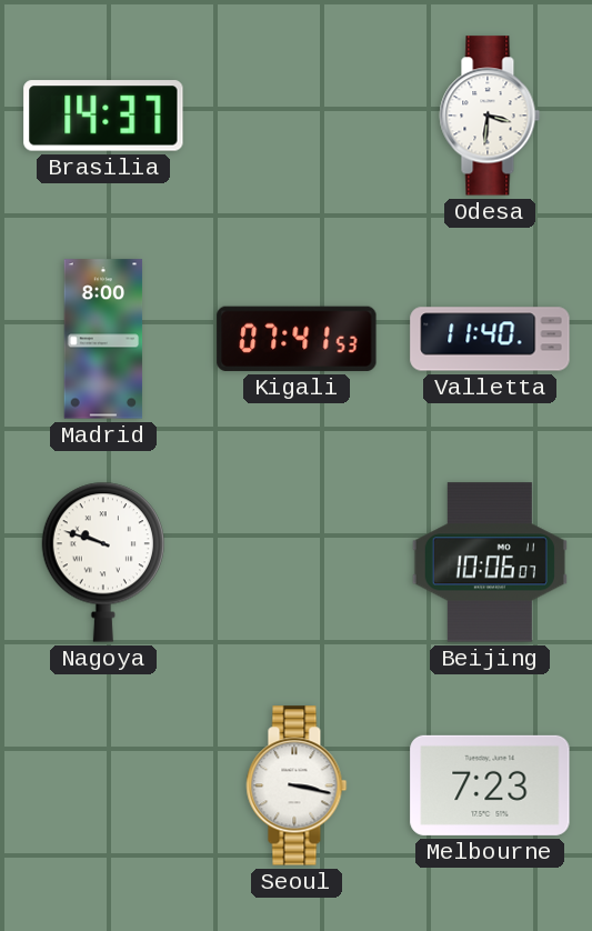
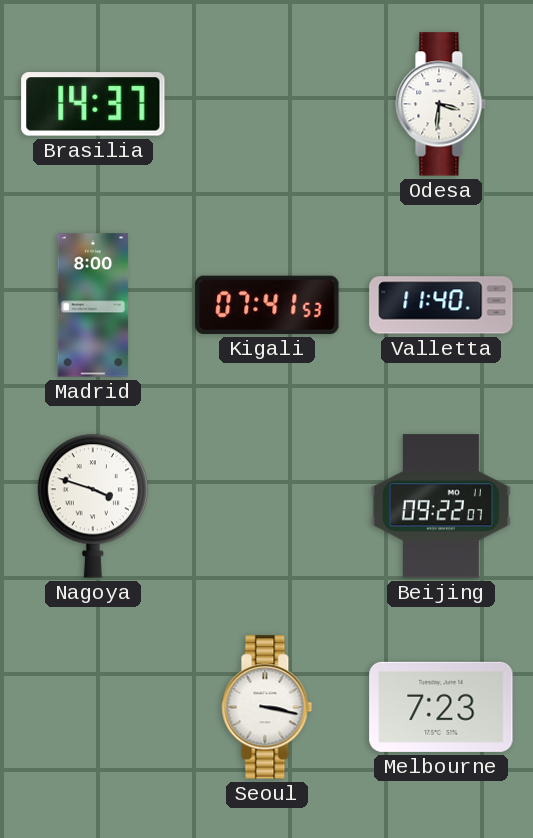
Nagoya: 9:48 -> 3:48
Beijing: 10:06 -> 09:22
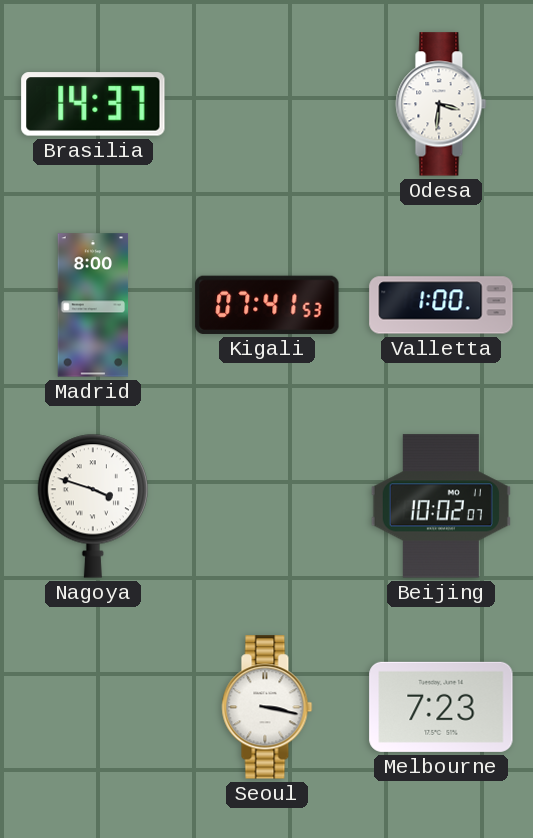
Valletta: 11:40 -> 1:00
Beijing: 09:22 -> 10:02
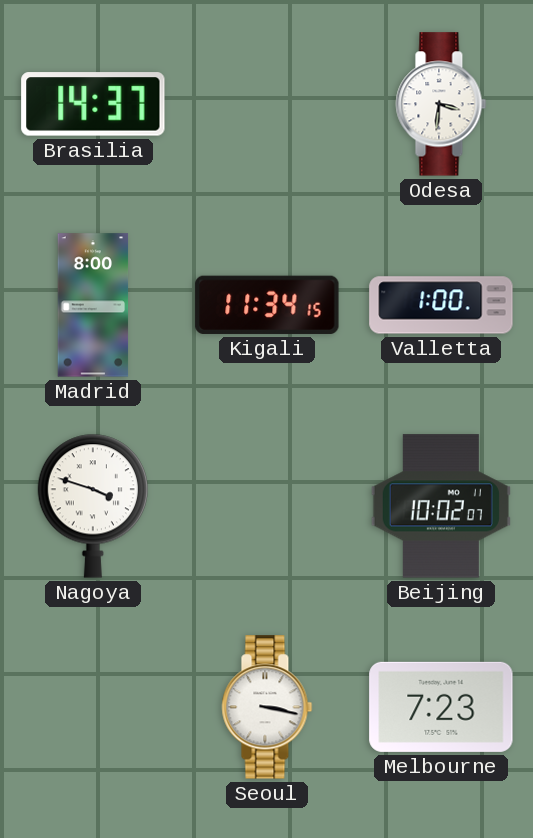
Kigali: 07:41 -> 11:34
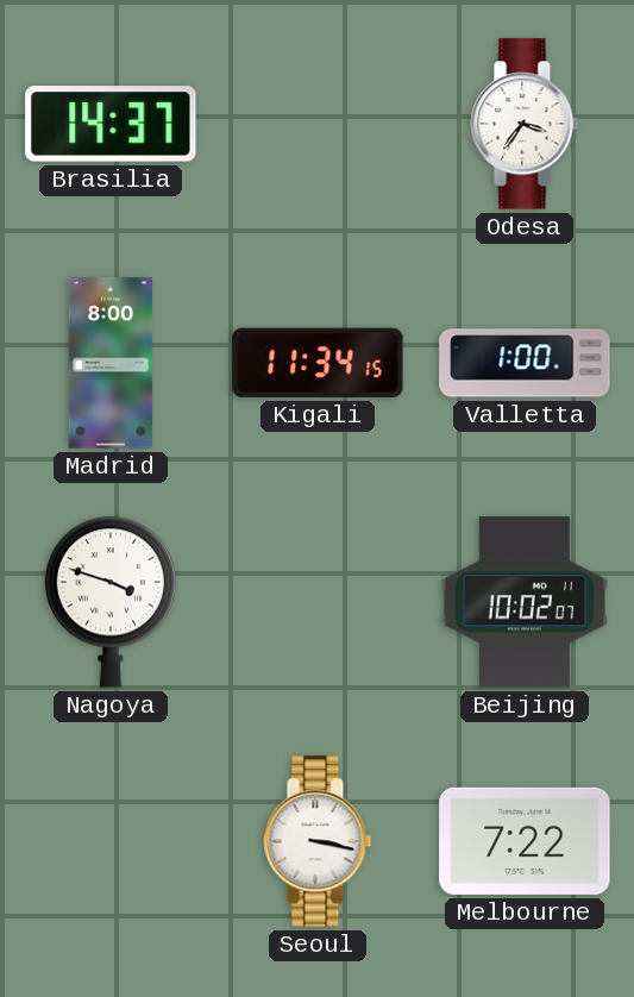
Odesa: 3:31 -> 3:36
Melbourne: 7:23 -> 7:22
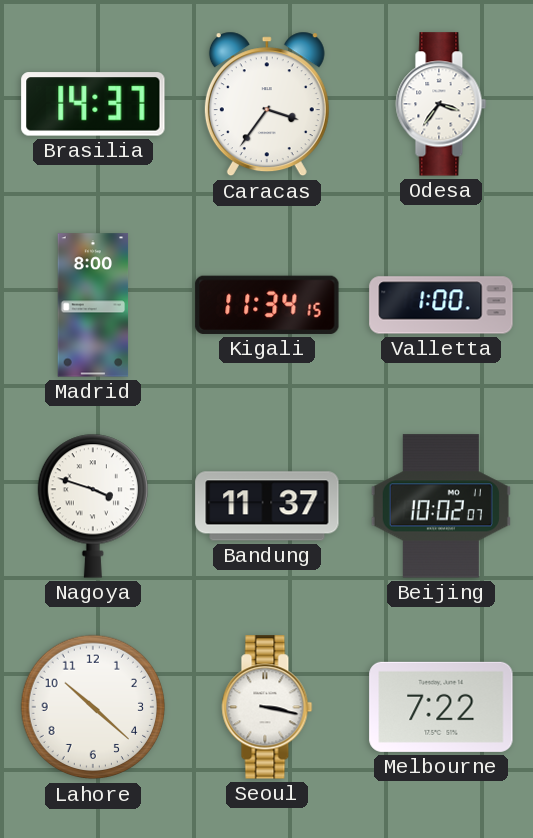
Caracas: none -> 3:36
Bandung: none -> 11:37
Lahore: none -> 10:22
